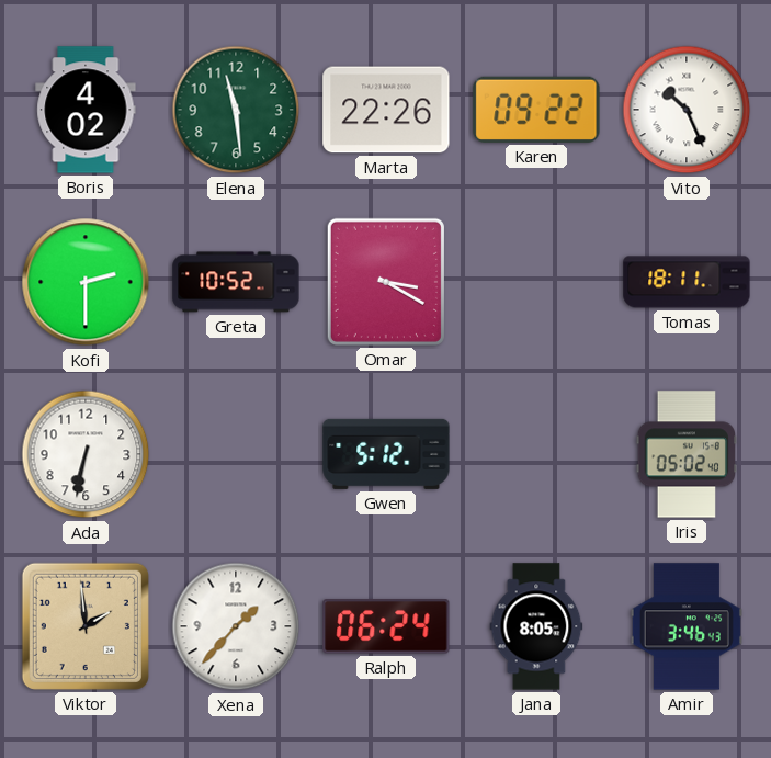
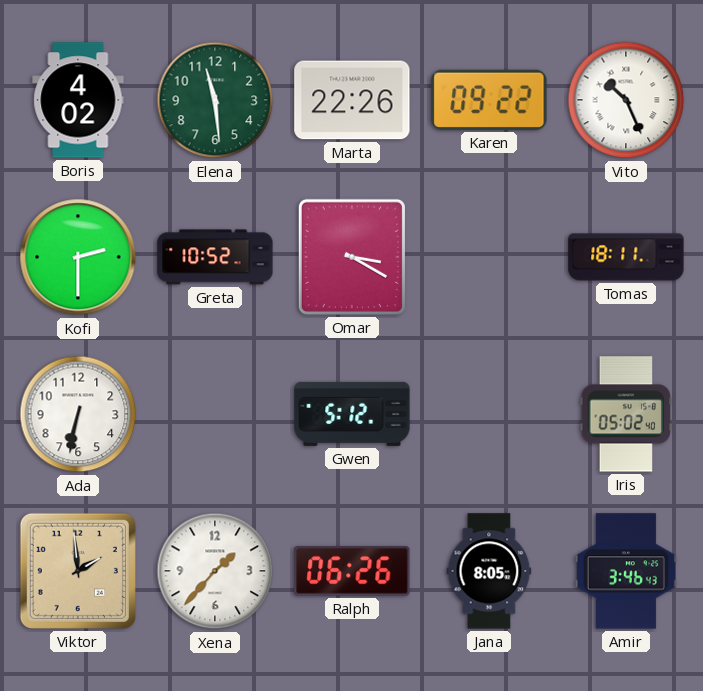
Ralph: 06:24 -> 06:26
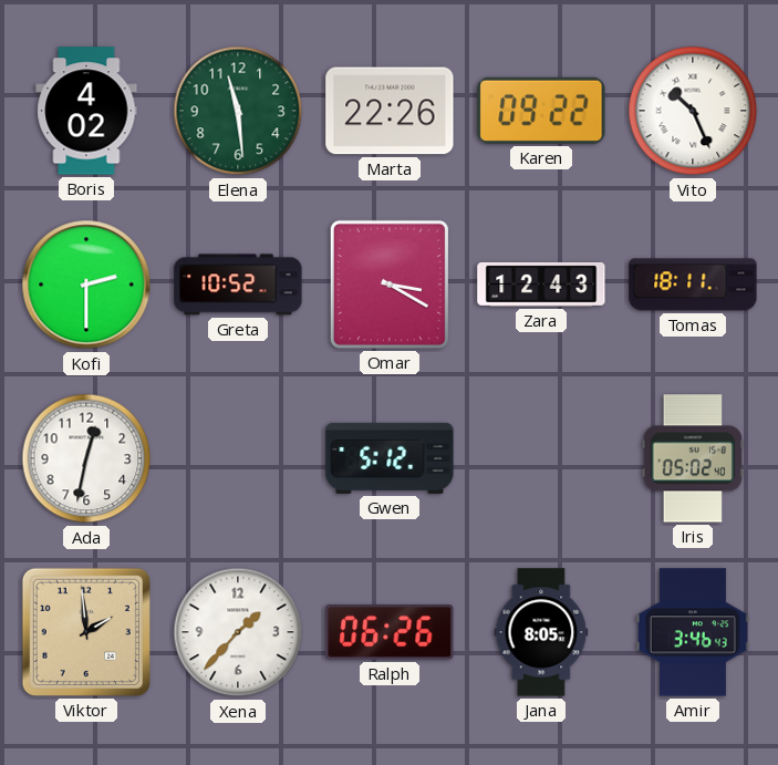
Zara: none -> 12:43
Ada: 6:32 -> 12:32
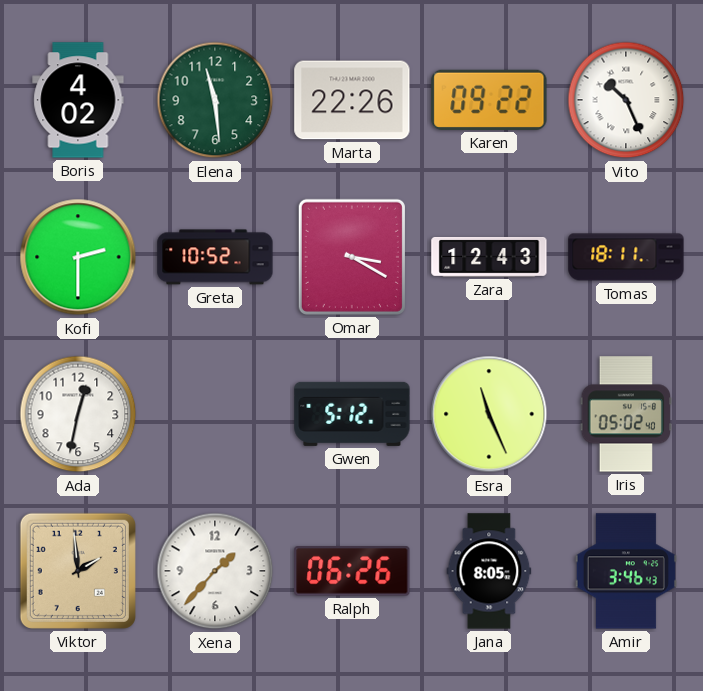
Esra: none -> 11:26
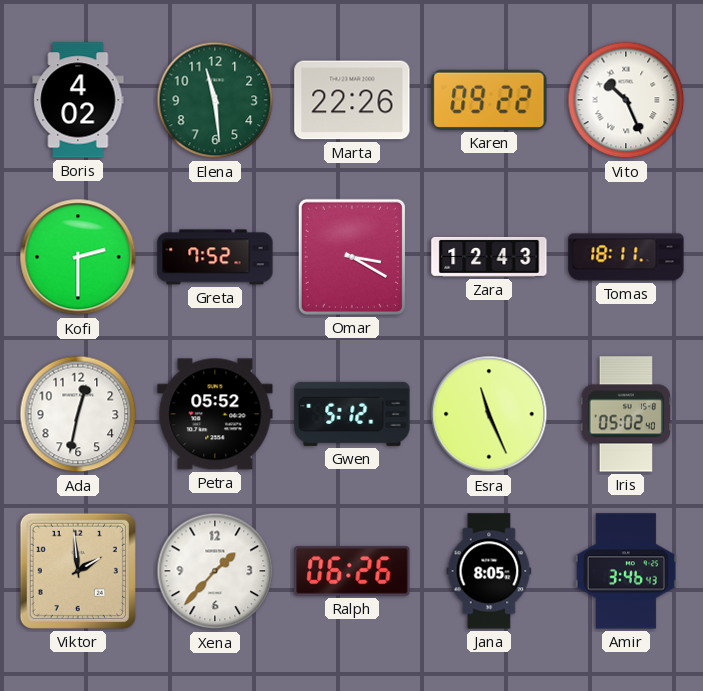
Greta: 10:52 -> 7:52
Petra: none -> 05:52
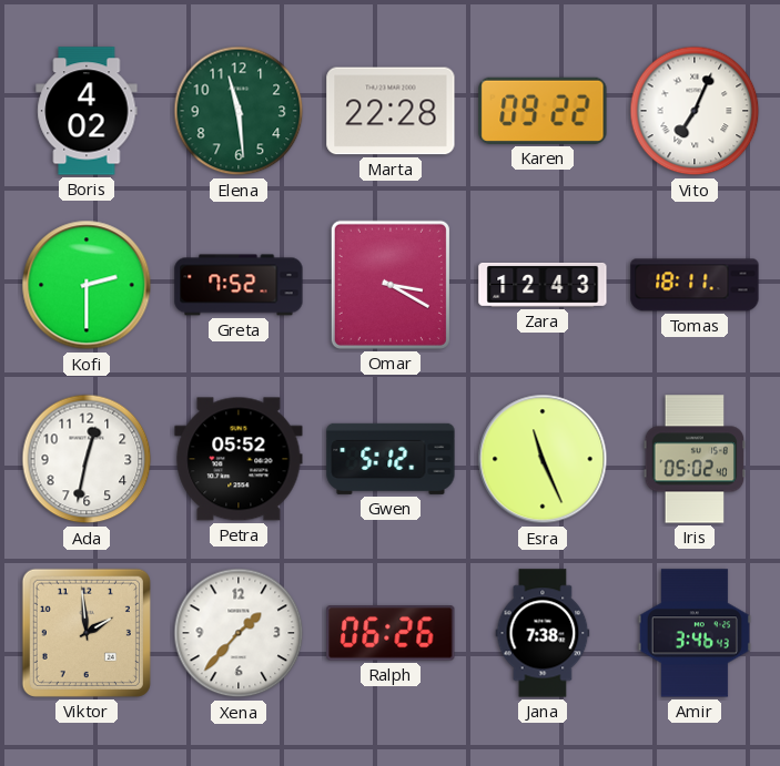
Marta: 22:26 -> 22:28
Vito: 10:26 -> 7:04
Jana: 8:05 -> 7:38
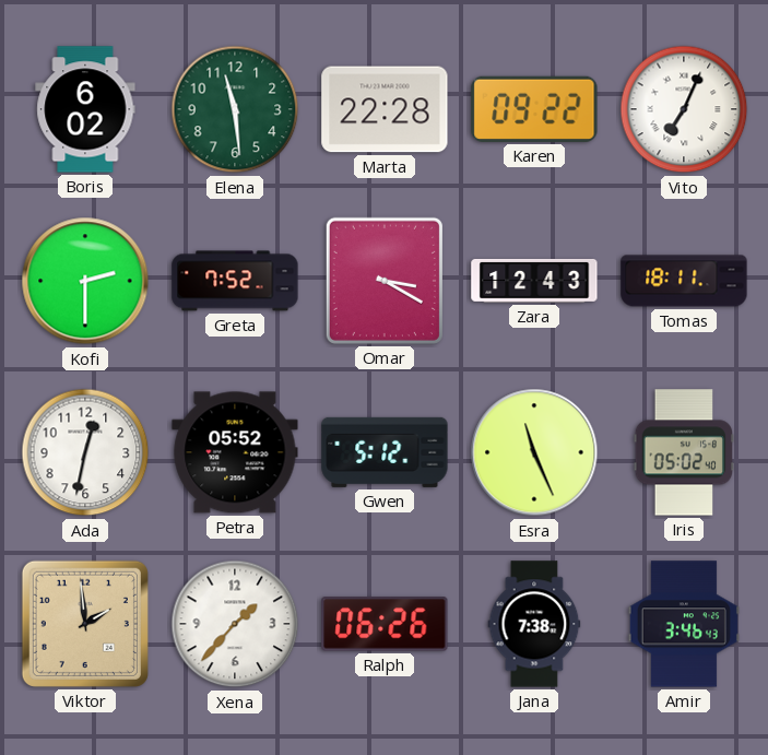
Boris: 4:02 -> 6:02
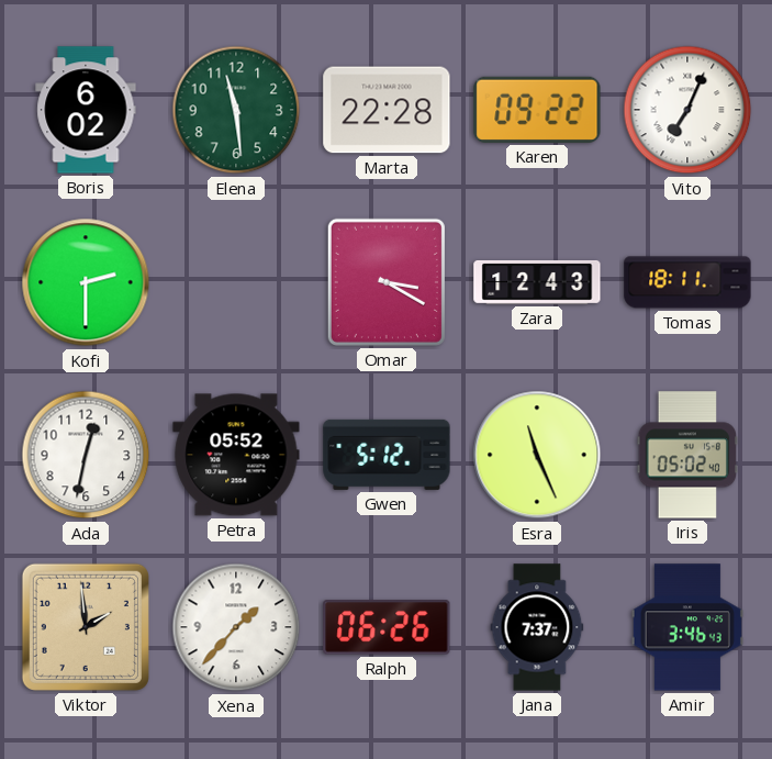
Greta: 7:52 -> none
Jana: 7:38 -> 7:37
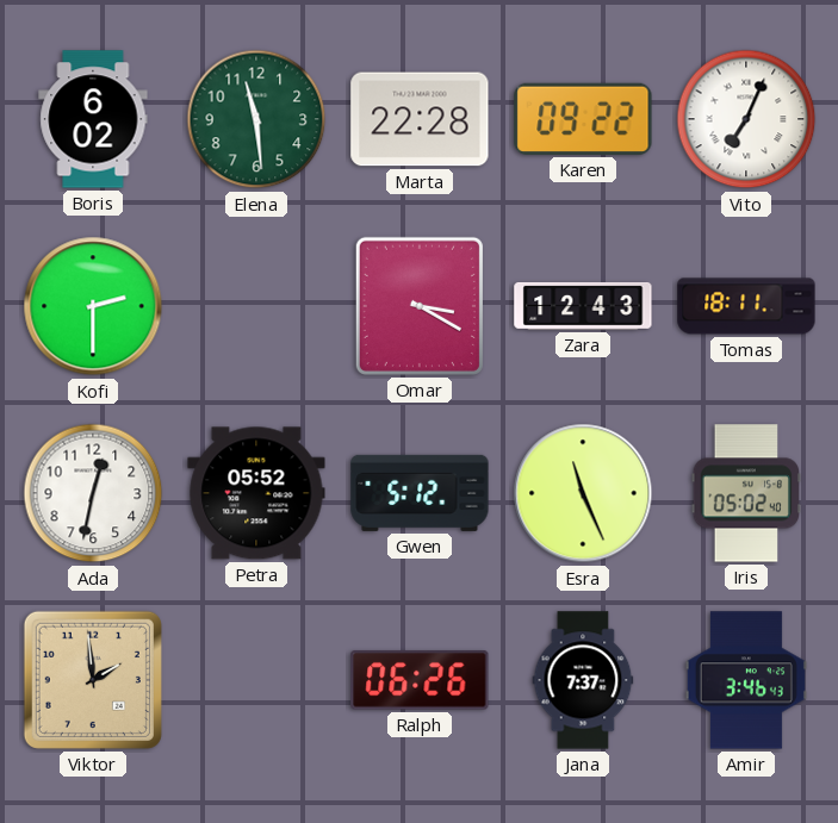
Xena: 1:37 -> none
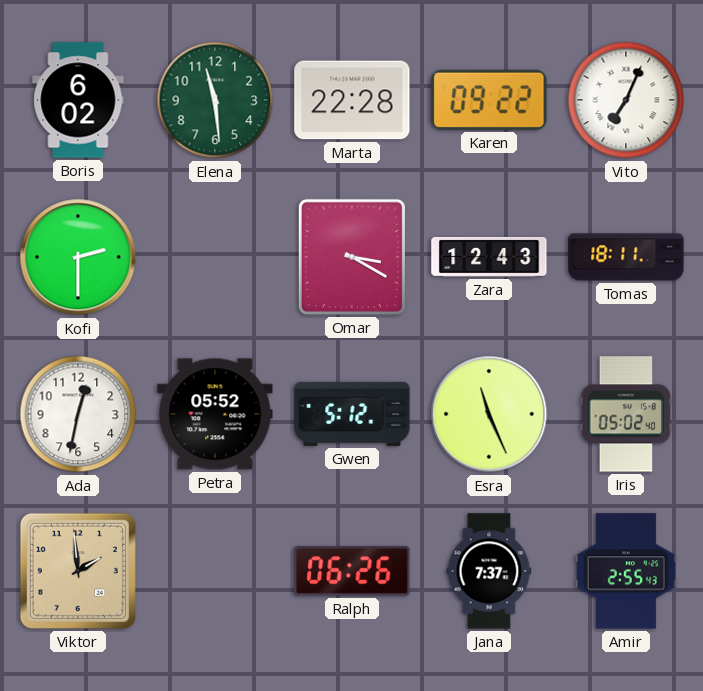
Amir: 3:46 -> 2:55
